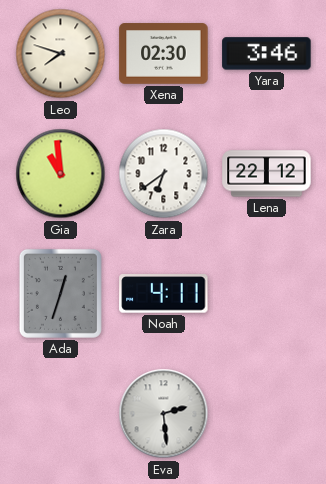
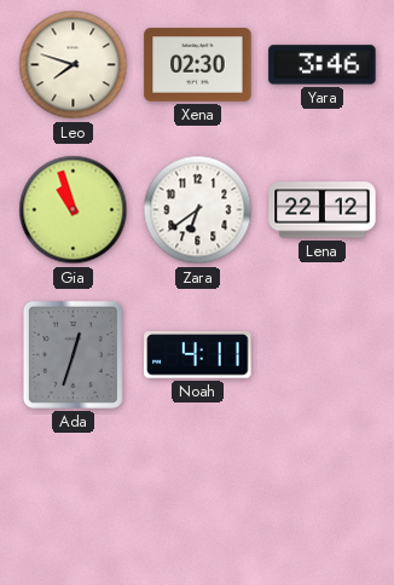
Gia: 10:59 -> 10:57
Eva: 2:29 -> none
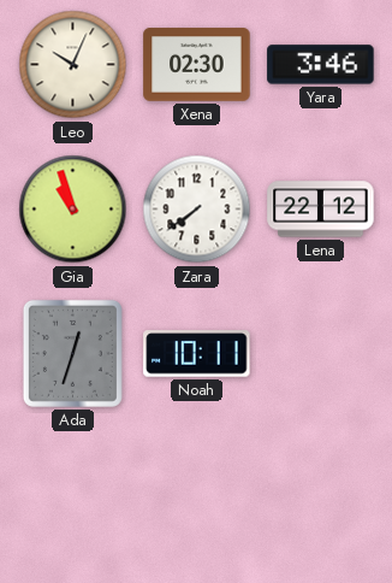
Leo: 7:48 -> 10:04
Zara: 6:39 -> 7:39
Noah: 4:11 -> 10:11
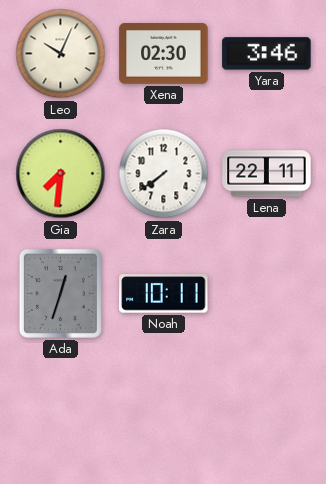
Gia: 10:57 -> 7:31
Lena: 22:12 -> 22:11
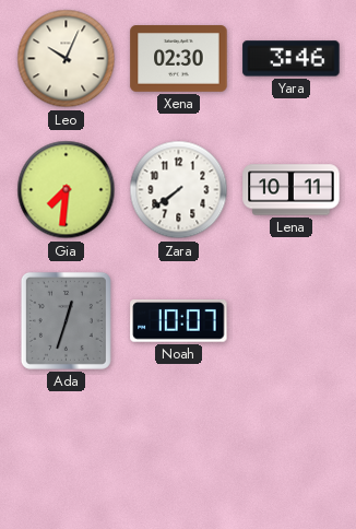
Lena: 22:11 -> 10:11
Noah: 10:11 -> 10:07
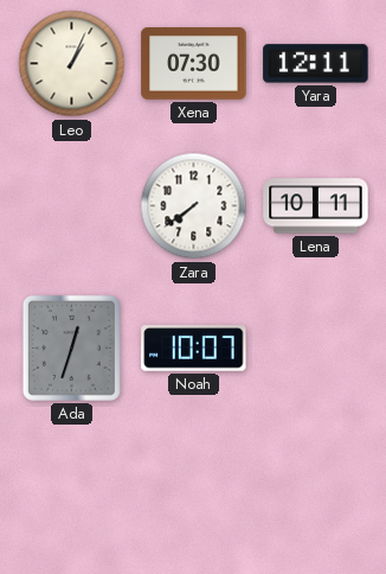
Leo: 10:04 -> 1:04
Xena: 02:30 -> 07:30
Yara: 3:46 -> 12:11
Gia: 7:31 -> none
